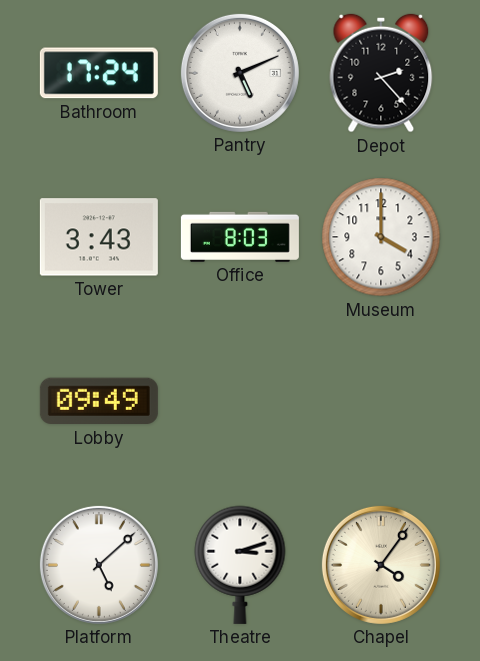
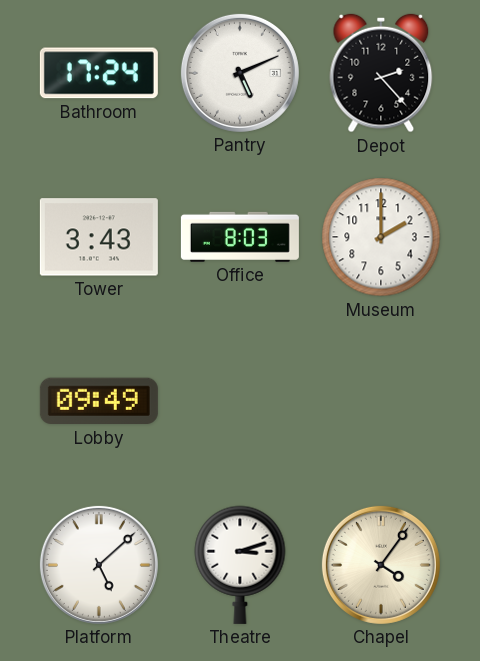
Museum: 4:00 -> 2:00
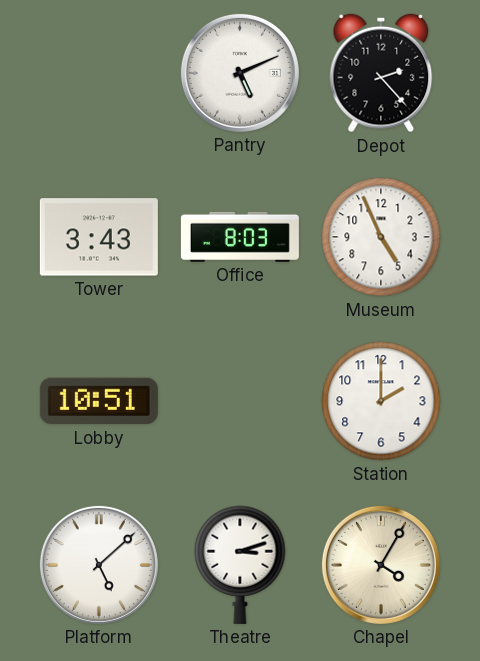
Bathroom: 17:24 -> none
Museum: 2:00 -> 4:56
Lobby: 09:49 -> 10:51
Station: none -> 2:00
Chapel: 4:06 -> 4:05
